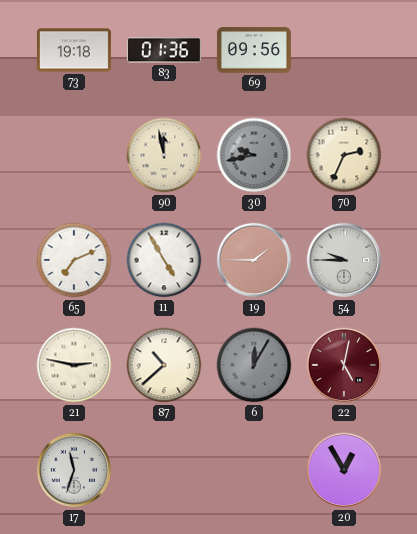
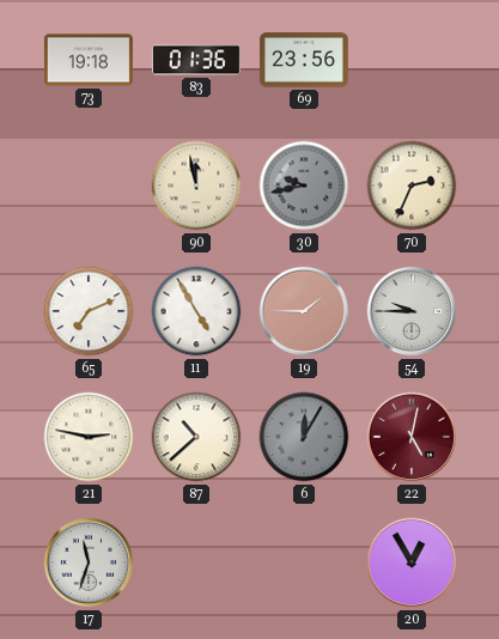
69: 09:56 -> 23:56
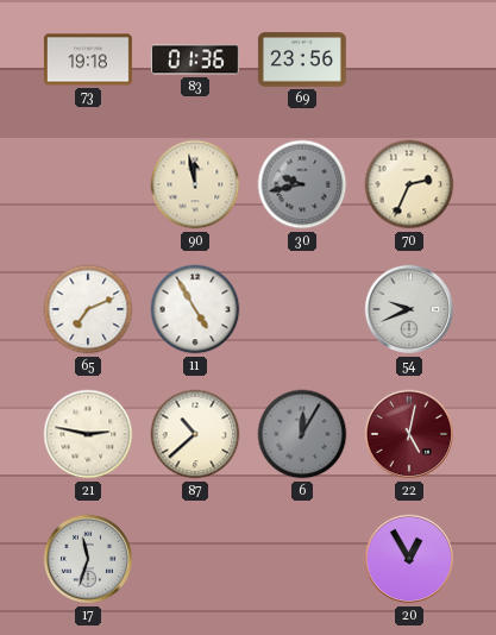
19: 1:45 -> none
54: 9:45 -> 9:41
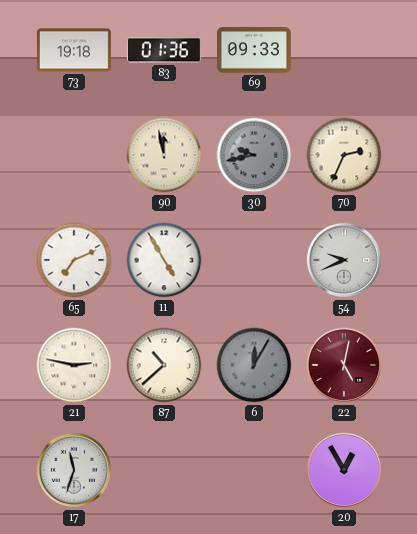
69: 23:56 -> 09:33
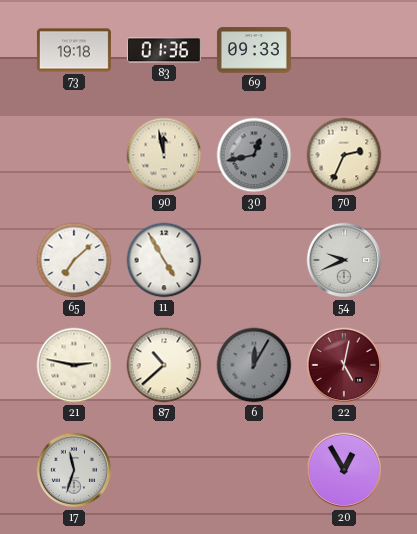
30: 9:43 -> 12:43
65: 7:11 -> 7:08
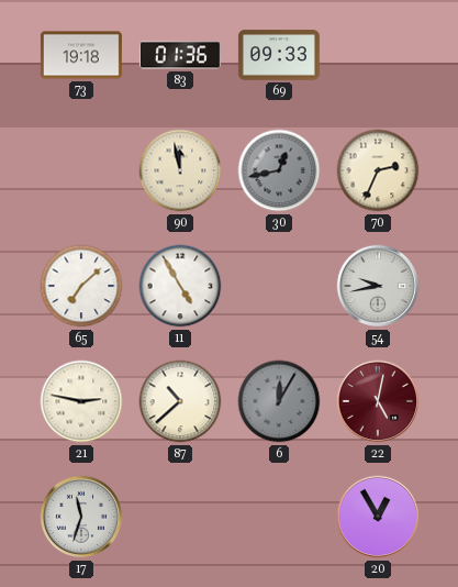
54: 9:41 -> 9:43
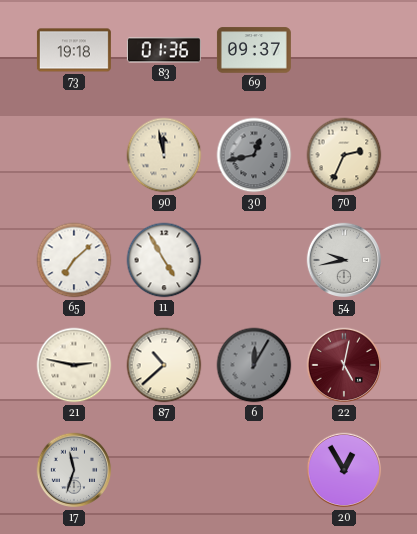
69: 09:33 -> 09:37
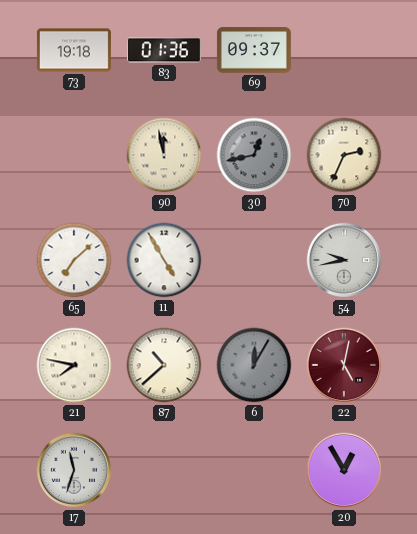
21: 2:47 -> 7:47
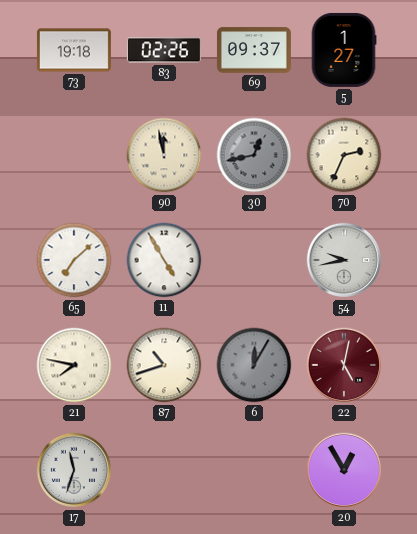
83: 01:36 -> 02:26
5: none -> 1:27
87: 10:38 -> 10:42
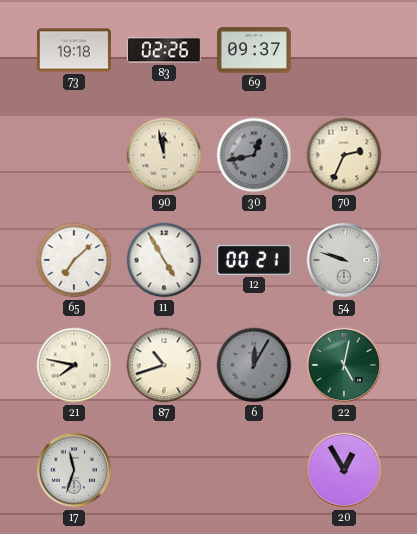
5: 1:27 -> none
12: none -> 00:21
54: 9:43 -> 9:48
22 dial: burgundy -> green
